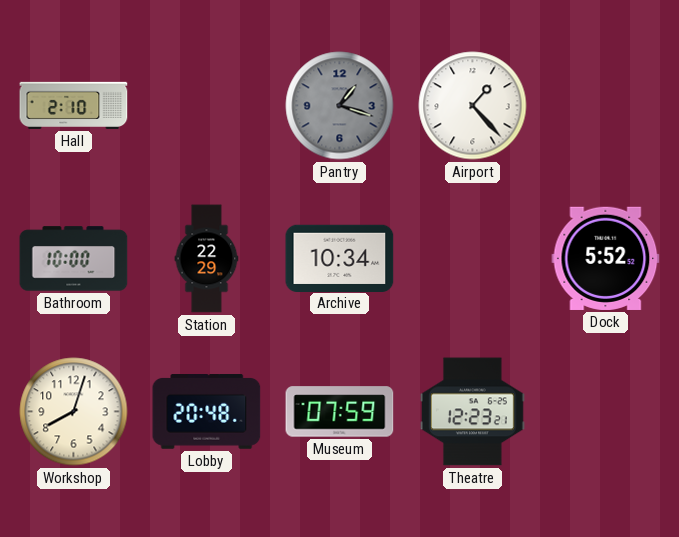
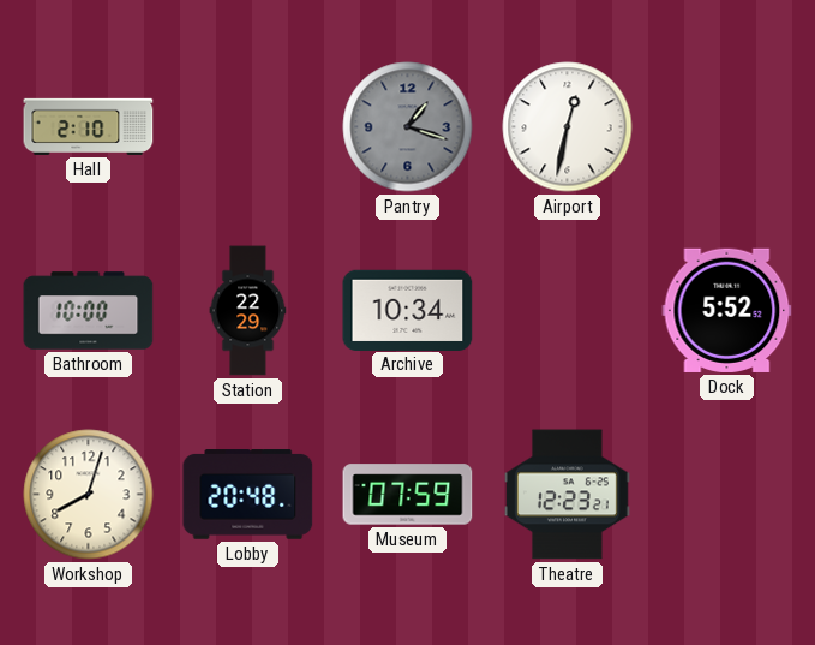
Airport: 1:23 -> 12:32
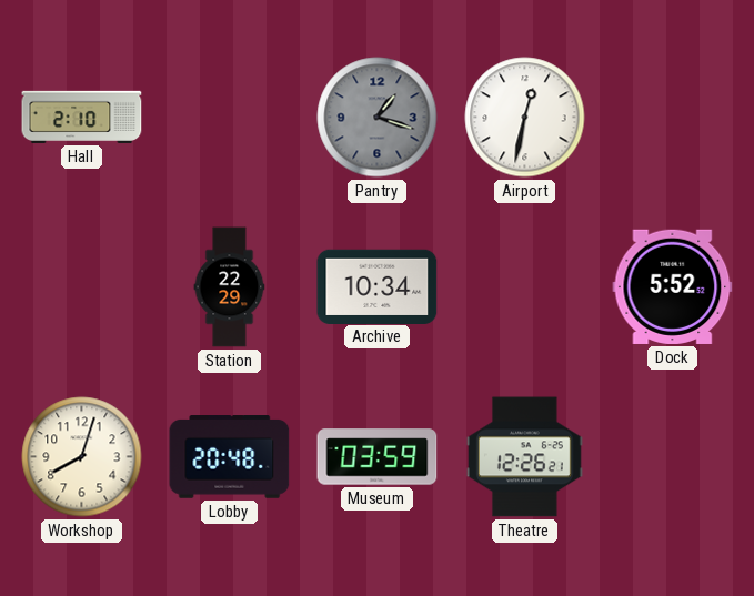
Bathroom: 10:00 -> none
Museum: 07:59 -> 03:59
Theatre: 12:23 -> 12:26
